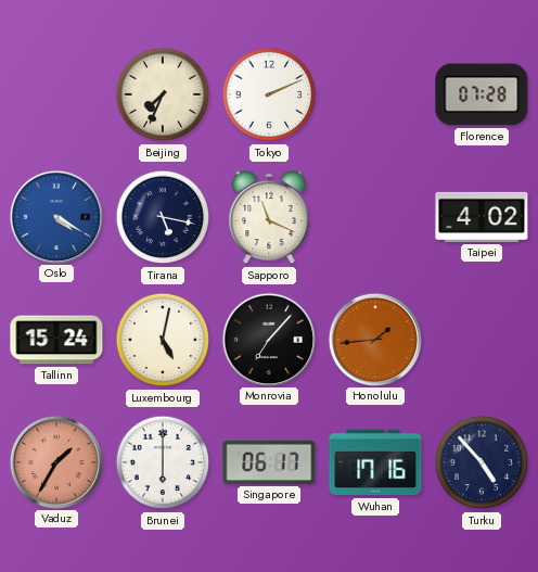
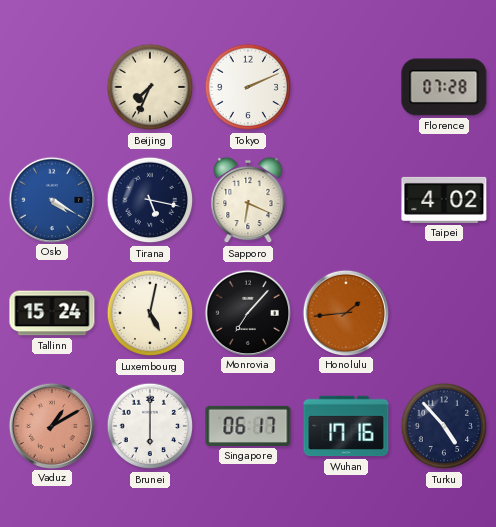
Sapporo: 11:19 -> 6:19
Vaduz: 1:35 -> 1:10
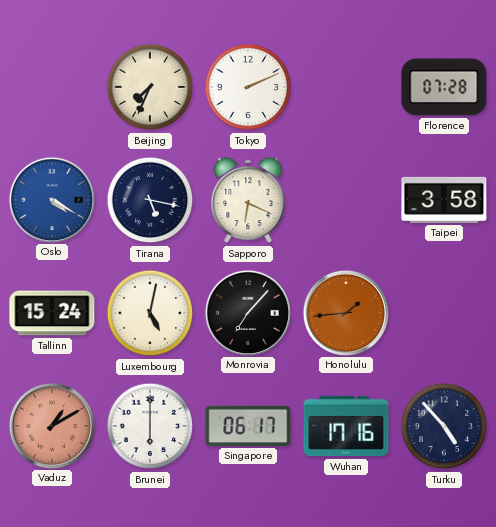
Taipei: 4:02 -> 3:58
